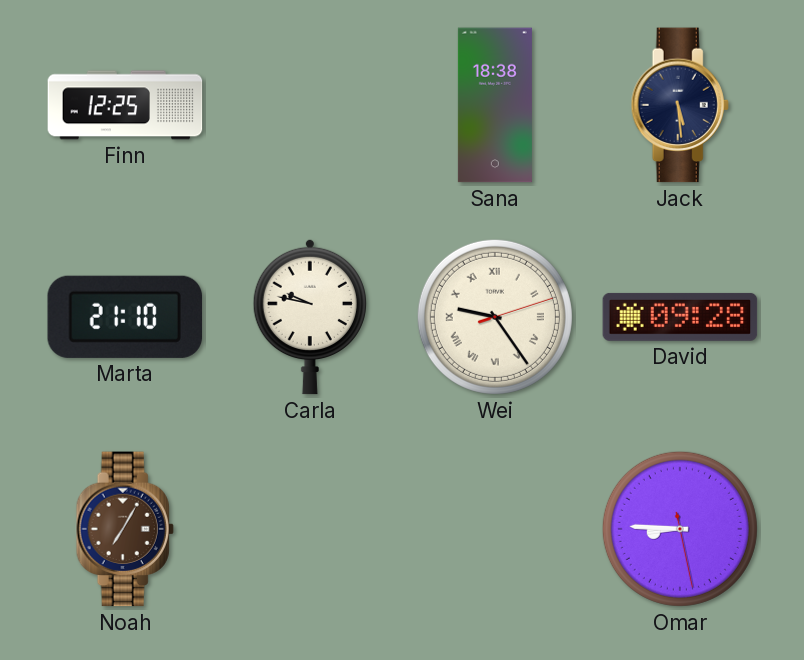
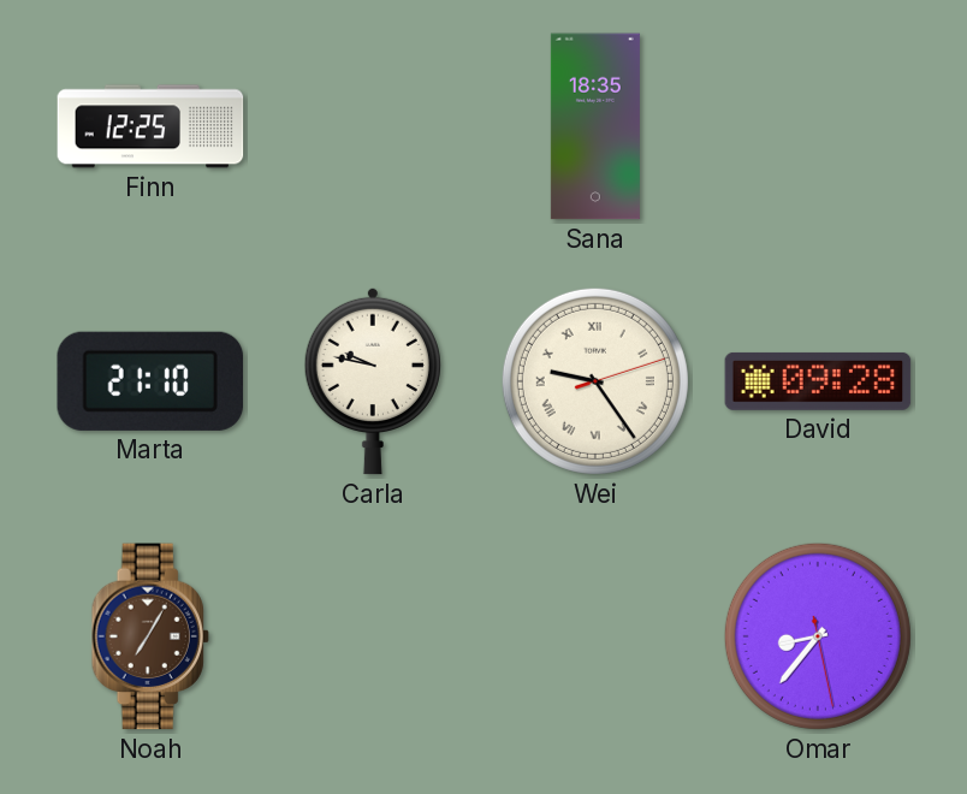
Sana: 18:38 -> 18:35
Jack: 5:29 -> none
Omar: 8:45 -> 8:36
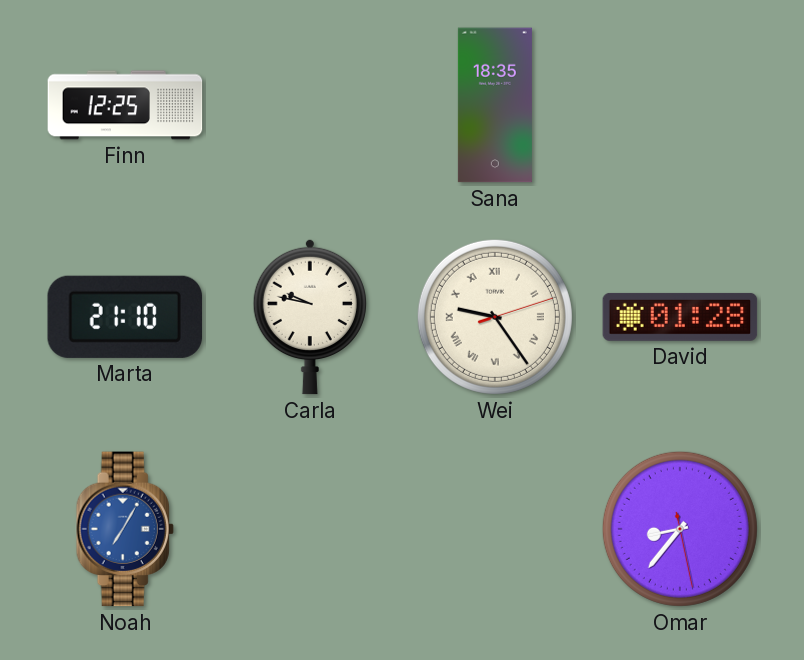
David: 09:28 -> 01:28
Noah dial: brown -> blue
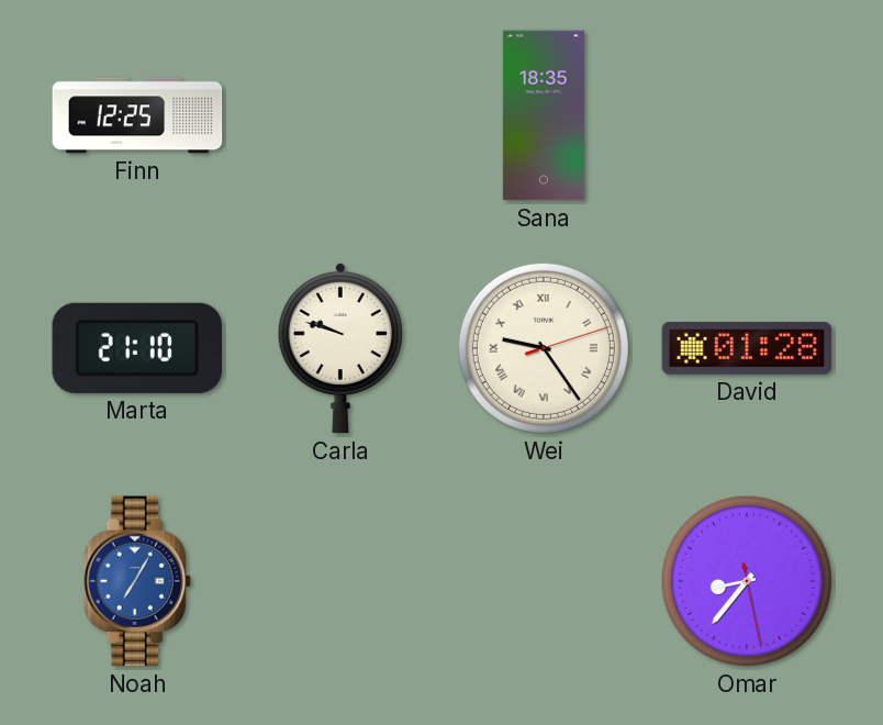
Carla: 9:47 -> 9:48
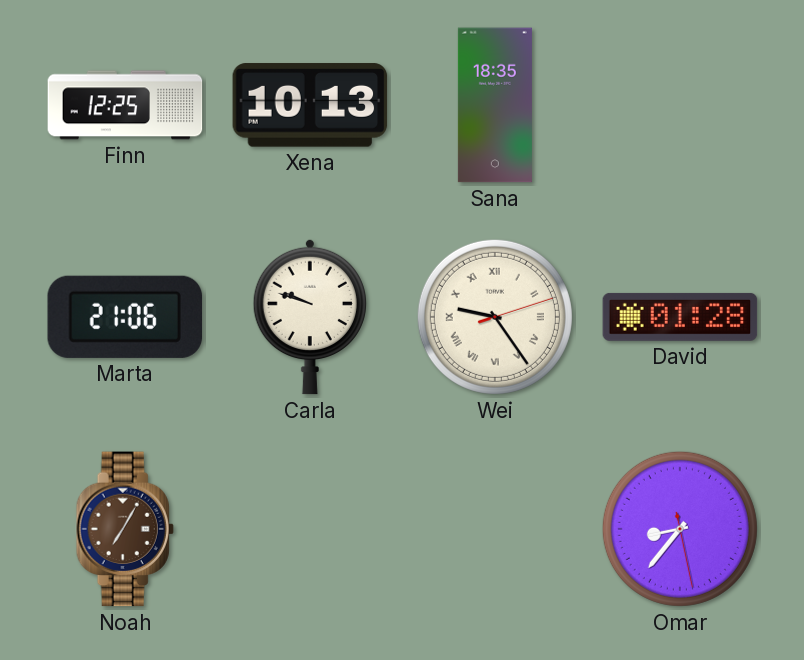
Xena: none -> 10:13
Marta: 21:10 -> 21:06
Noah dial: blue -> brown
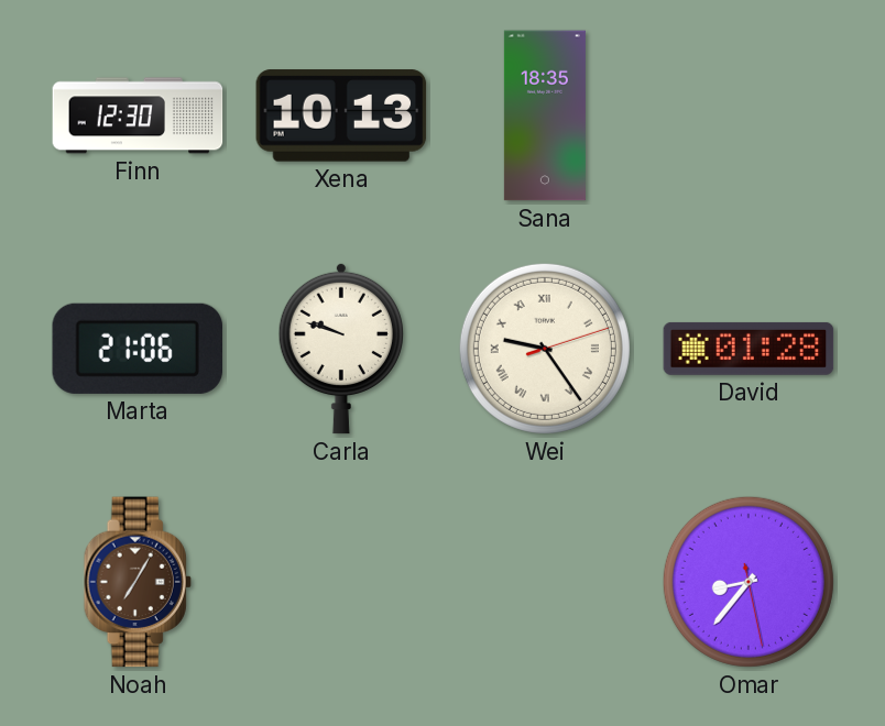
Finn: 12:25 -> 12:30
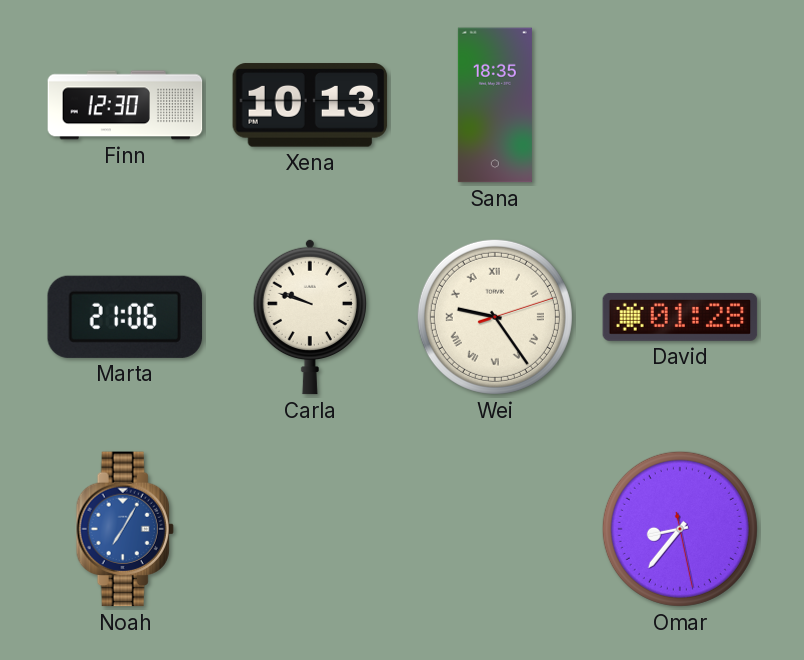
Noah dial: brown -> blue
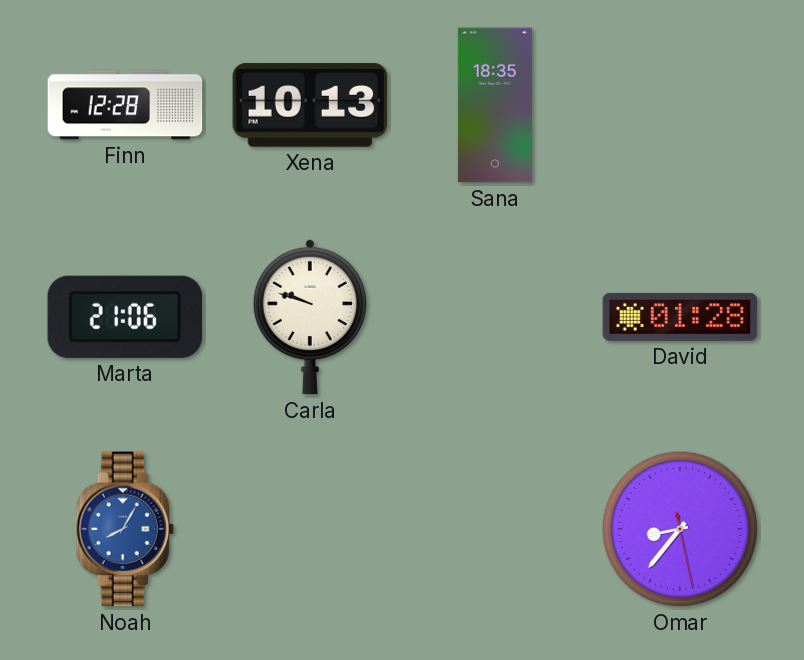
Finn: 12:30 -> 12:28
Wei: 9:24 -> none
Noah: 7:05 -> 8:05
